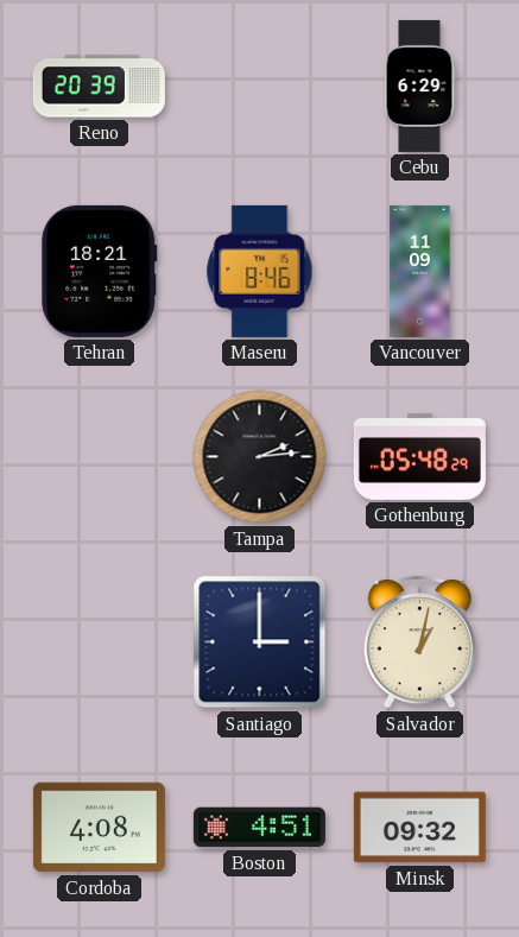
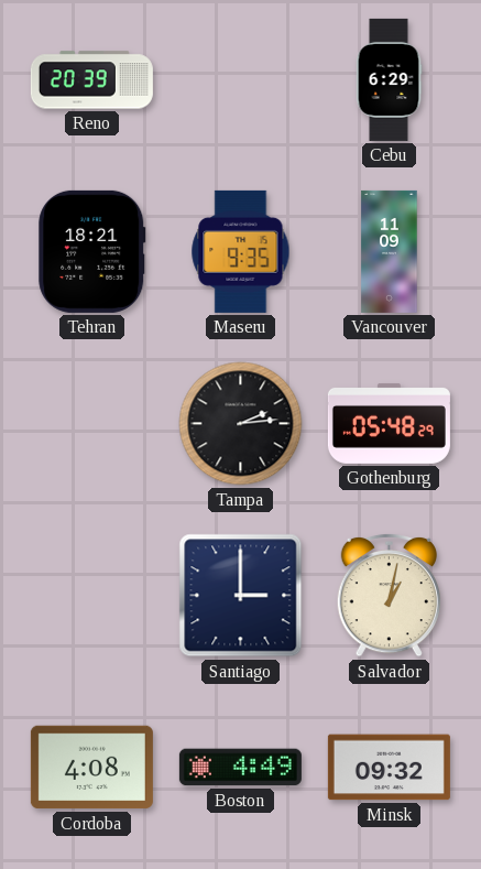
Maseru: 8:46 -> 9:35
Boston: 4:51 -> 4:49
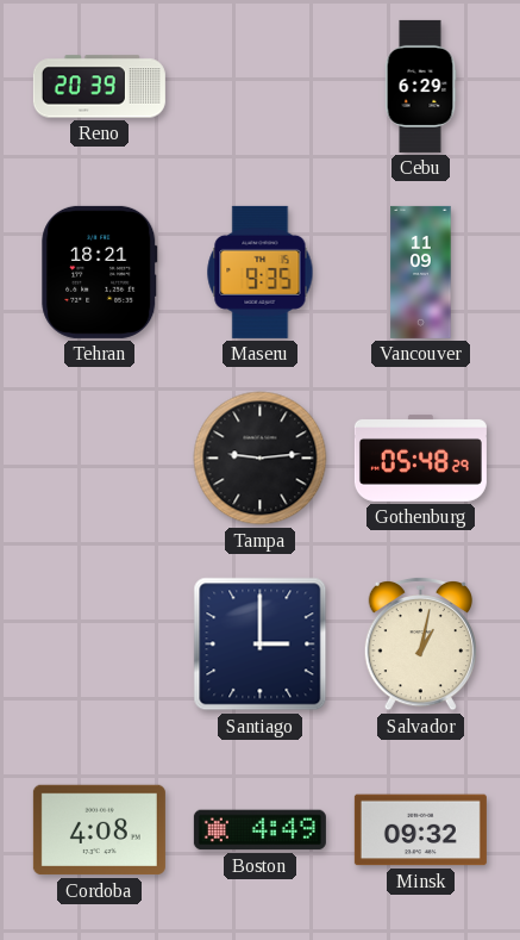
Tampa: 2:14 -> 9:14
